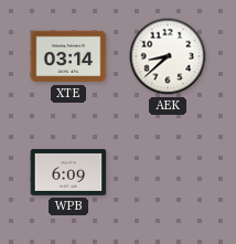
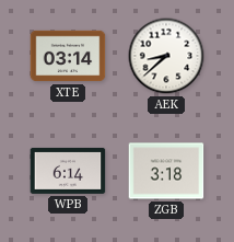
WPB: 6:09 -> 6:14
ZGB: none -> 3:18
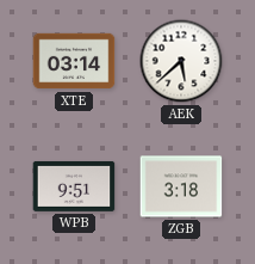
AEK: 8:38 -> 5:38
WPB: 6:14 -> 9:51
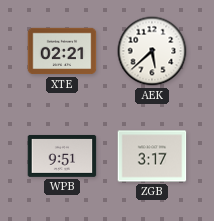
XTE: 03:14 -> 02:21
ZGB: 3:18 -> 3:17
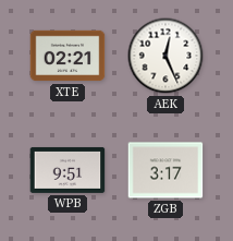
AEK: 5:38 -> 12:26
